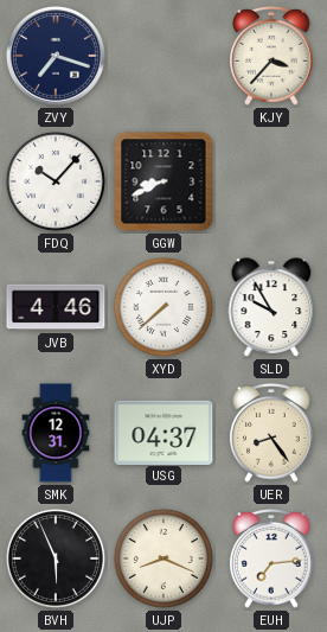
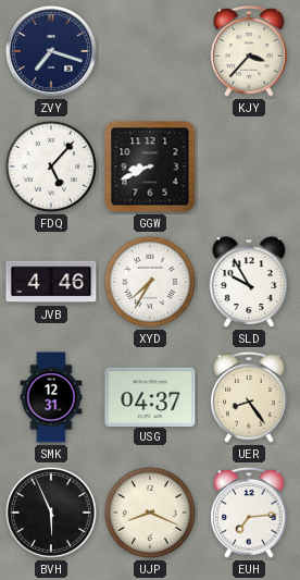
FDQ: 10:07 -> 5:07
XYD: 7:38 -> 7:35
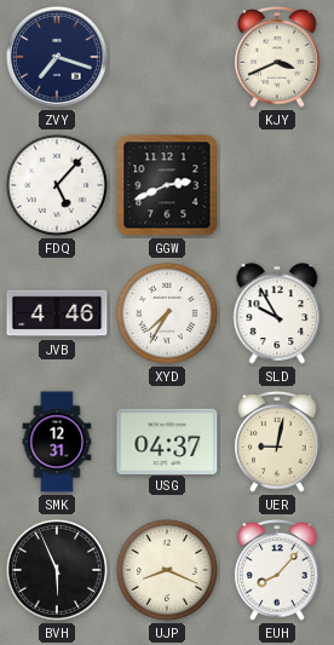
KJY: 3:37 -> 3:41
GGW: 8:41 -> 2:41
UER: 8:24 -> 9:02
EUH: 7:14 -> 8:07
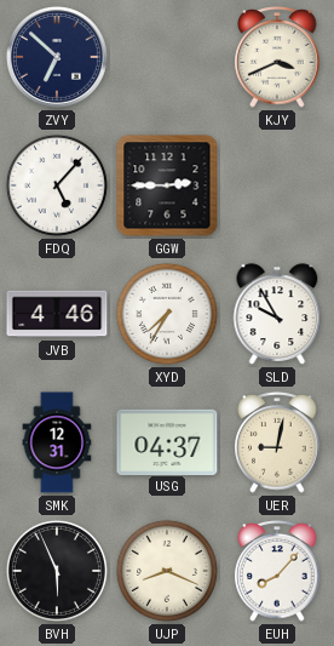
ZVY: 7:18 -> 6:52
GGW: 2:41 -> 2:45
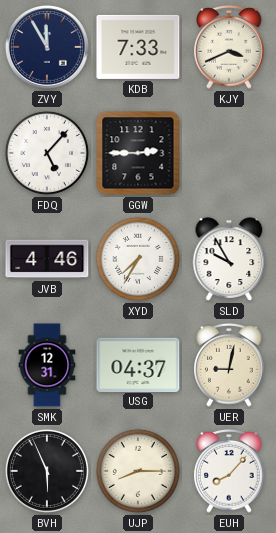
ZVY: 6:52 -> 11:55
KDB: none -> 7:33
UJP: 8:19 -> 8:15
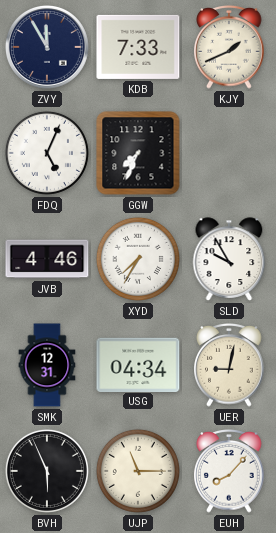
KJY: 3:41 -> 1:41
FDQ: 5:07 -> 5:04
GGW: 2:45 -> 7:34
USG: 04:37 -> 04:34
UJP: 8:15 -> 11:15
